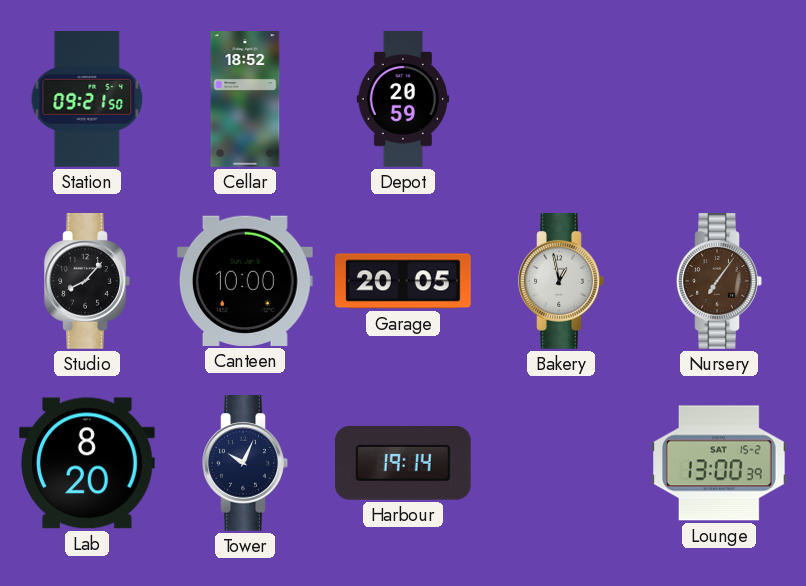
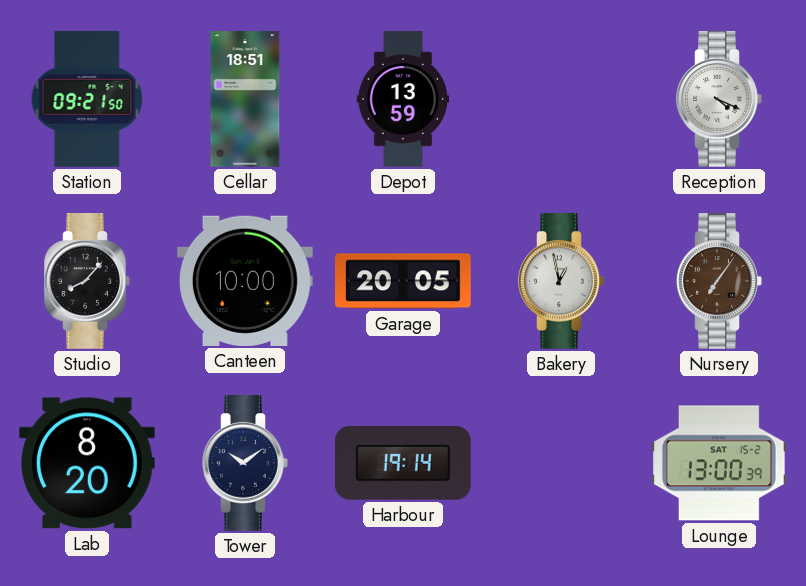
Cellar: 18:52 -> 18:51
Depot: 20:59 -> 13:59
Reception: none -> 4:19
Tower: 10:04 -> 10:09
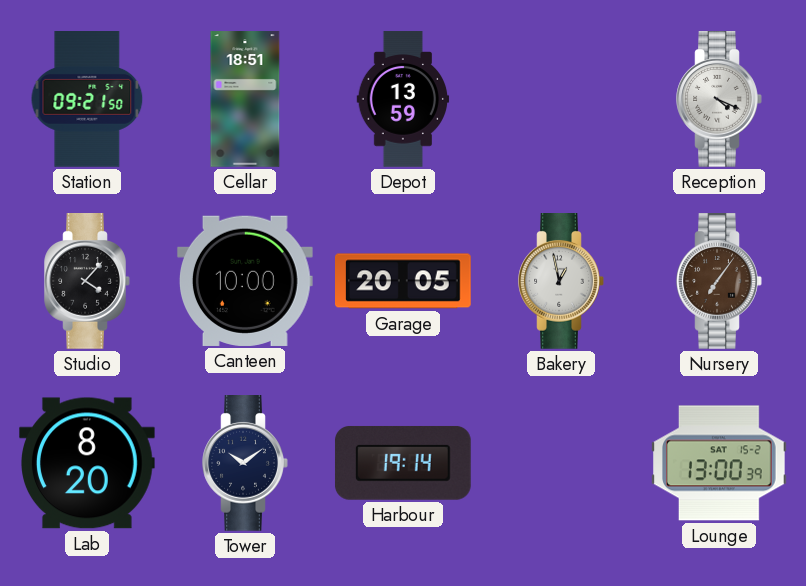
Studio: 8:07 -> 4:07
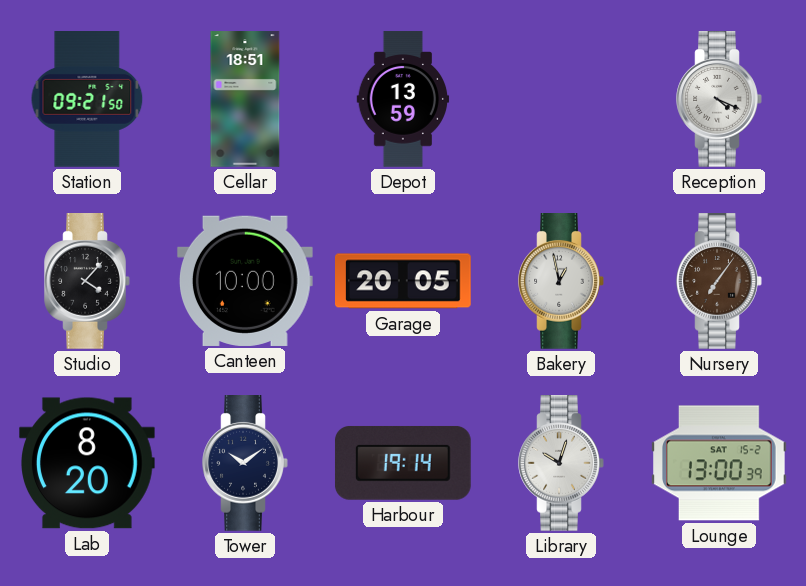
Library: none -> 10:03
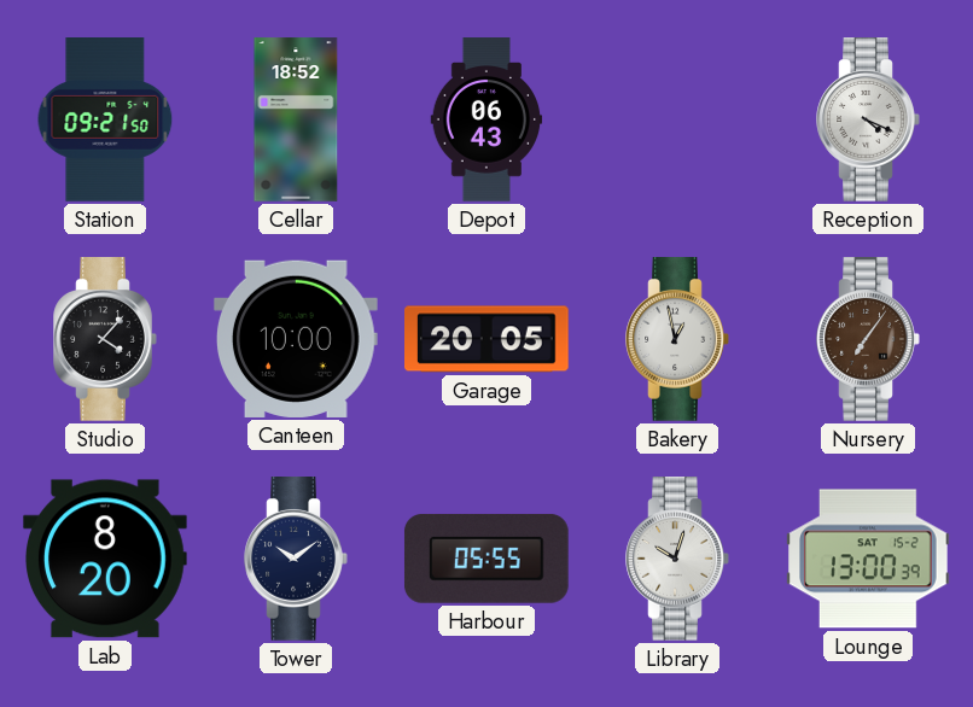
Cellar: 18:51 -> 18:52
Depot: 13:59 -> 06:43
Harbour: 19:14 -> 05:55
